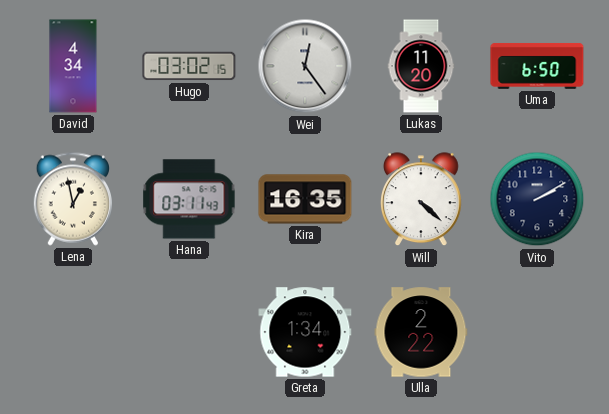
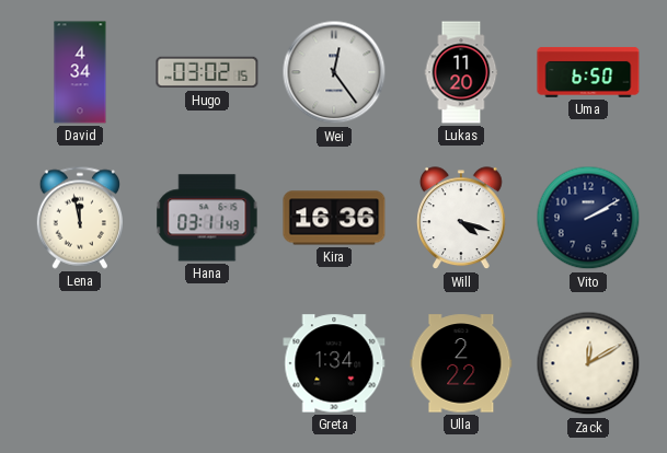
Lena: 12:58 -> 11:58
Kira: 16:35 -> 16:36
Will: 4:22 -> 4:18
Zack: none -> 12:10
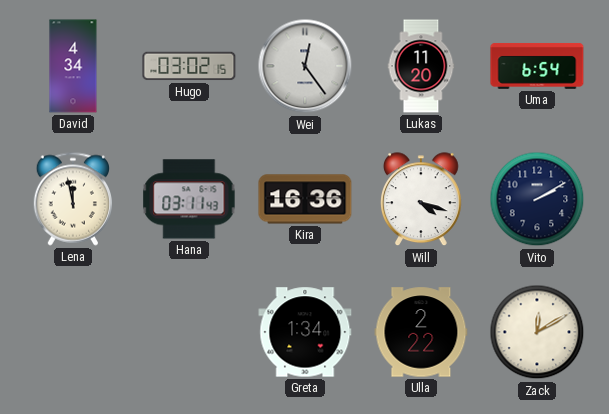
Uma: 6:50 -> 6:54
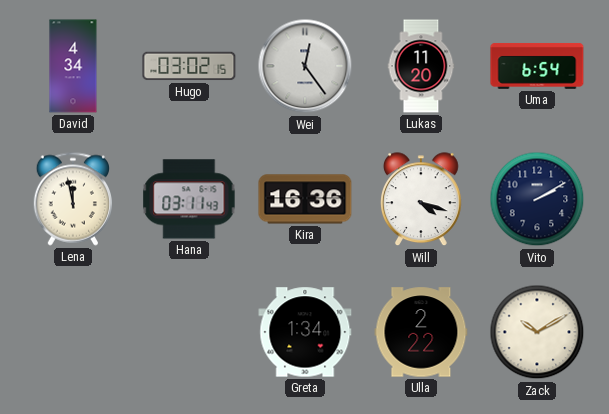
Zack: 12:10 -> 10:10
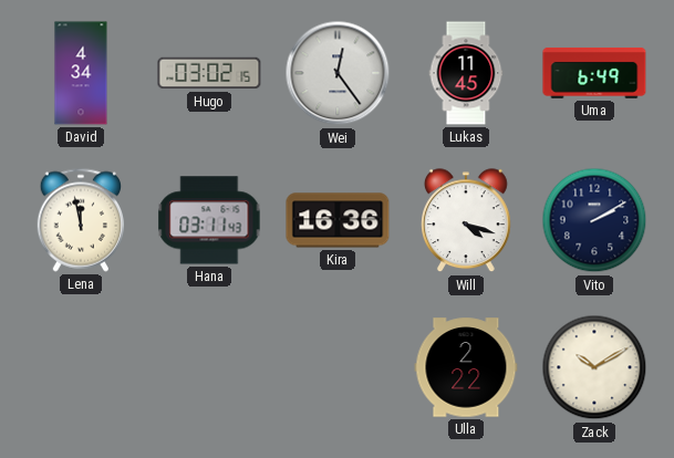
Lukas: 11:20 -> 11:45
Uma: 6:54 -> 6:49
Greta: 1:34 -> none
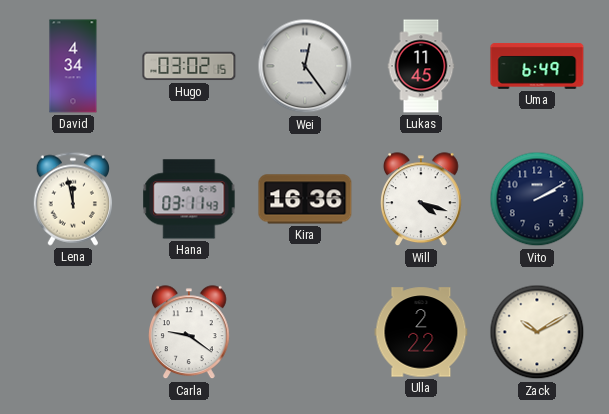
Carla: none -> 9:21
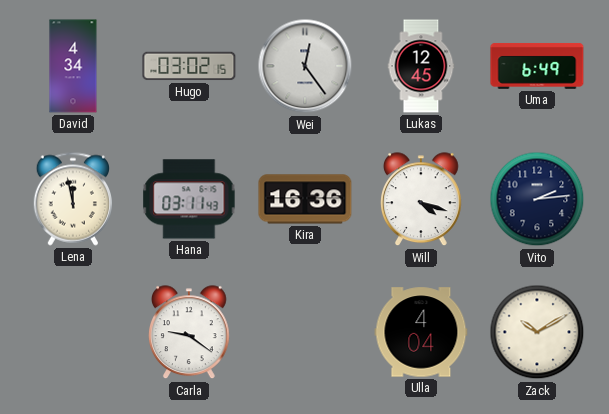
Lukas: 11:45 -> 12:45
Vito: 2:10 -> 2:14
Ulla: 2:22 -> 4:04
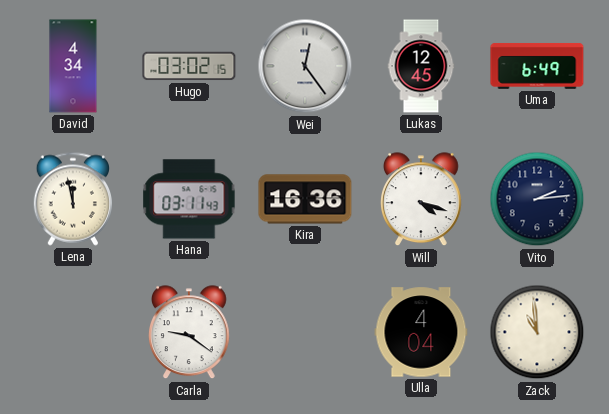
Zack: 10:10 -> 10:59
